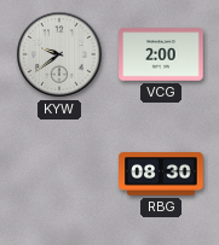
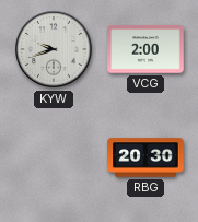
KYW: 9:39 -> 9:42
RBG: 08:30 -> 20:30
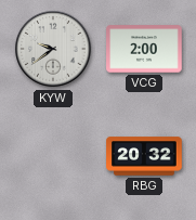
KYW: 9:42 -> 9:39
RBG: 20:30 -> 20:32
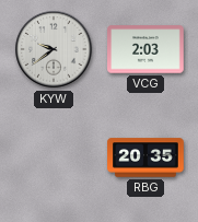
VCG: 2:00 -> 2:03
RBG: 20:32 -> 20:35
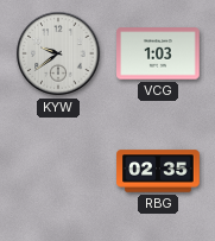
VCG: 2:03 -> 1:03
RBG: 20:35 -> 02:35
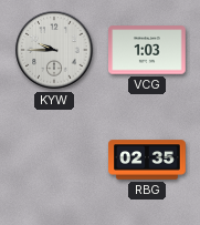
KYW: 9:39 -> 9:45
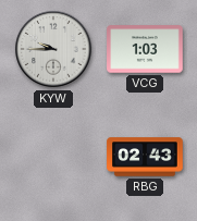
RBG: 02:35 -> 02:43
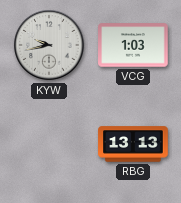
KYW: 9:45 -> 9:43
RBG: 02:43 -> 13:13
